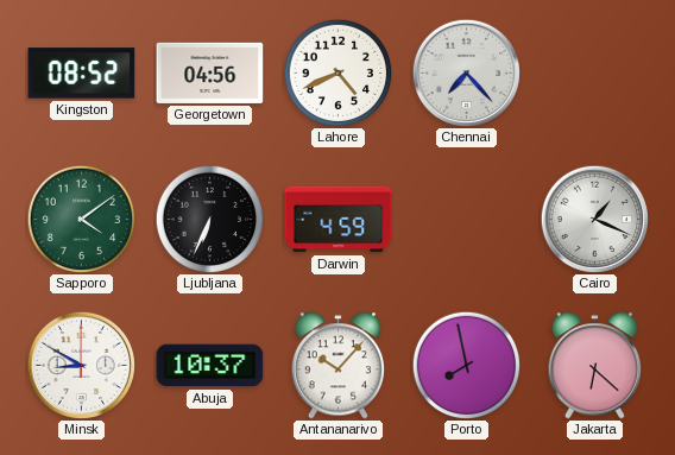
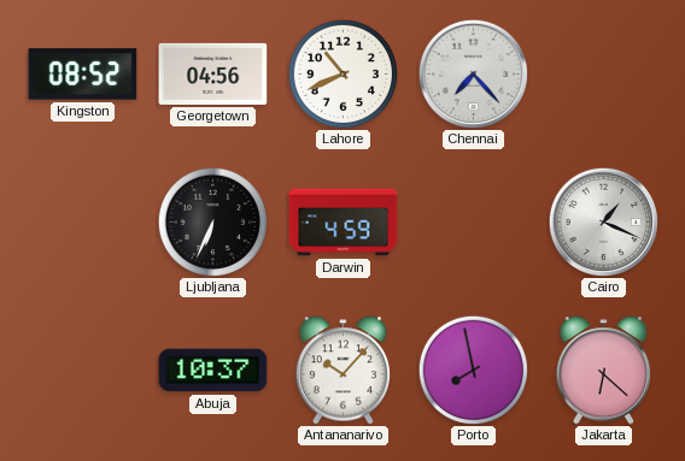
Lahore: 4:41 -> 10:41
Sapporo: 4:09 -> none
Minsk: 8:50 -> none
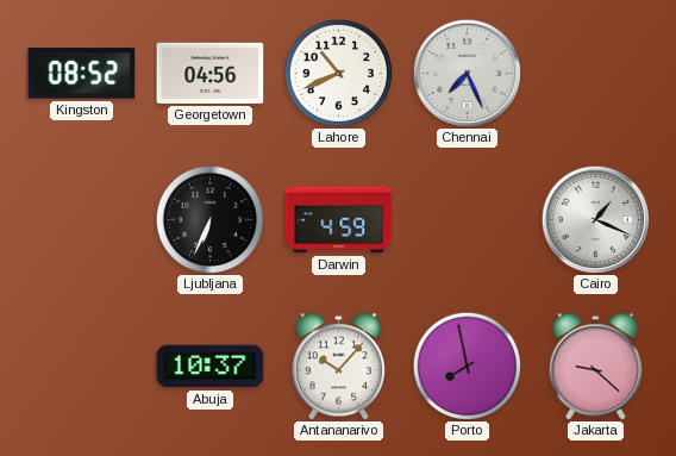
Chennai: 7:23 -> 7:26
Jakarta: 6:22 -> 9:22
